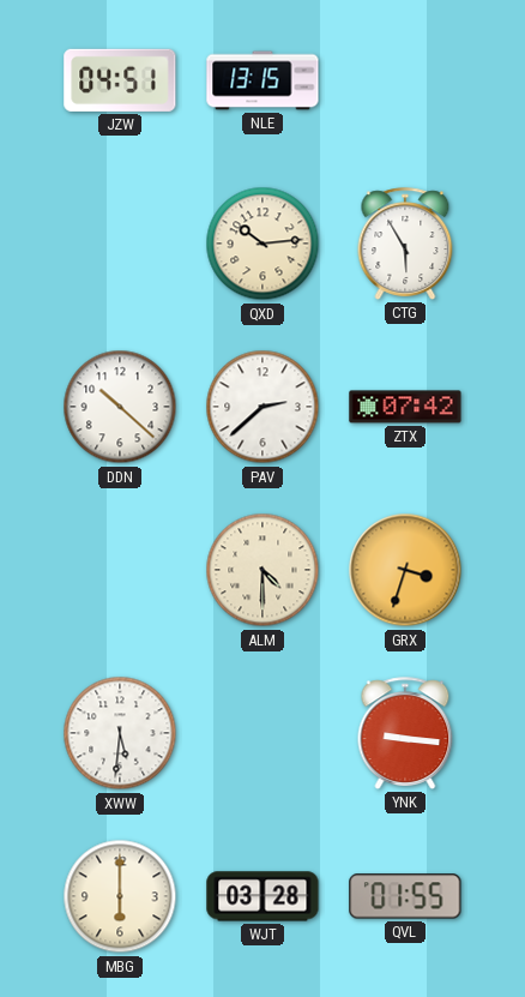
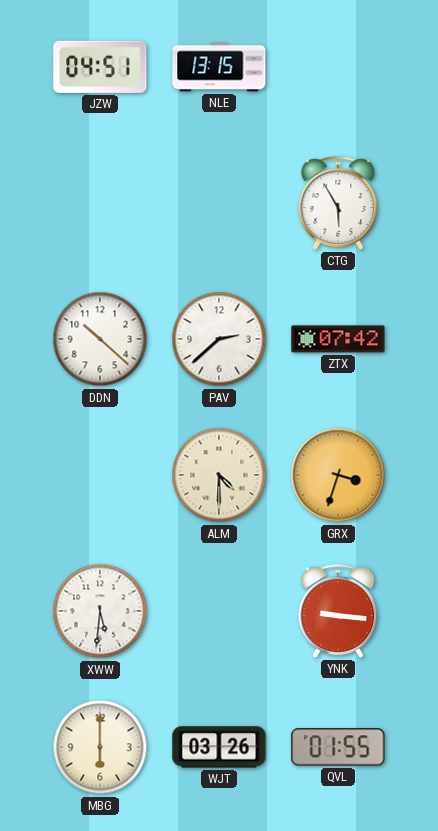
QXD: 10:14 -> none
WJT: 03:28 -> 03:26
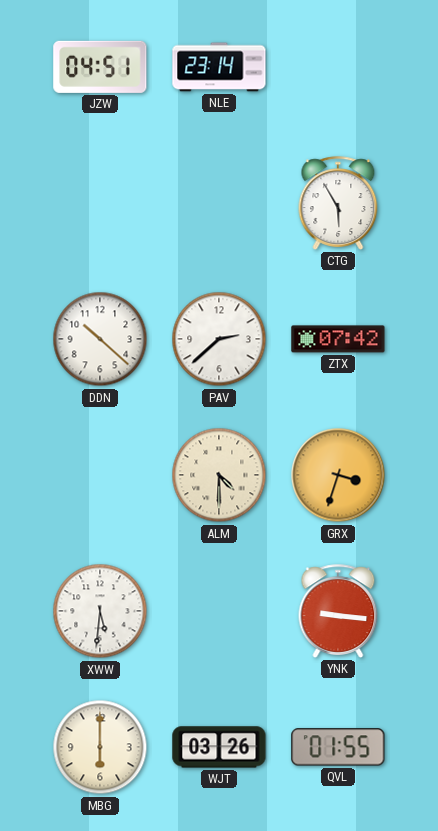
NLE: 13:15 -> 23:14
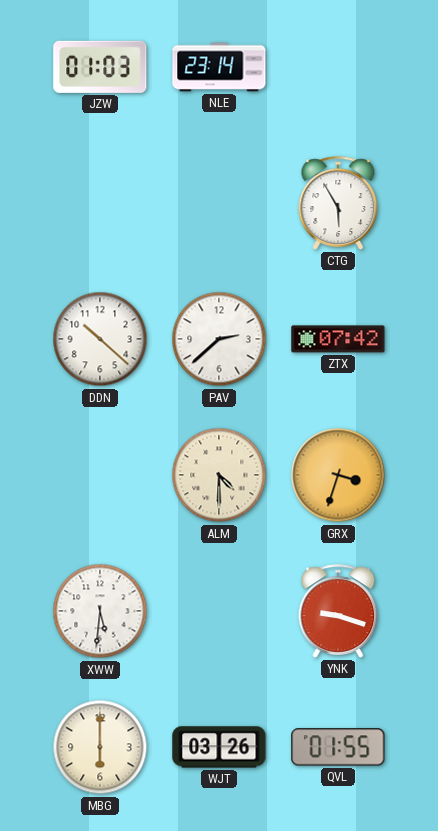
JZW: 04:51 -> 01:03
YNK: 9:16 -> 9:18
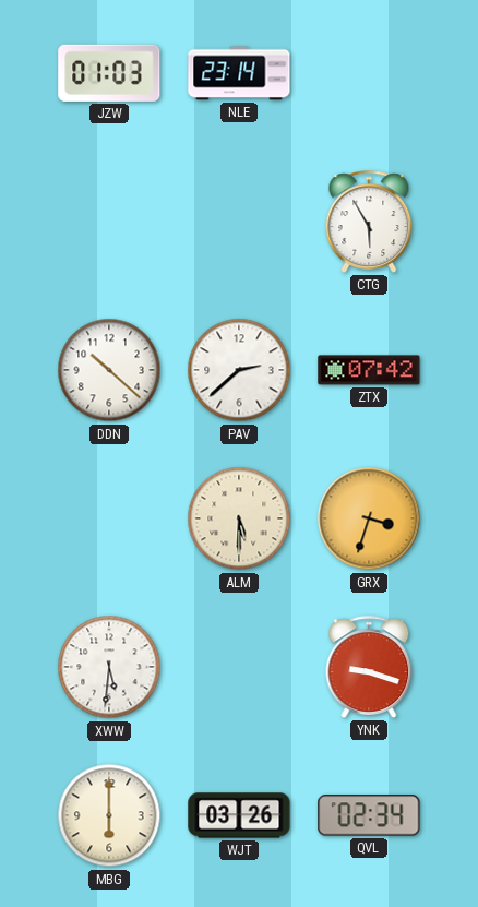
ALM: 4:30 -> 5:30
QVL: 01:55 -> 02:34
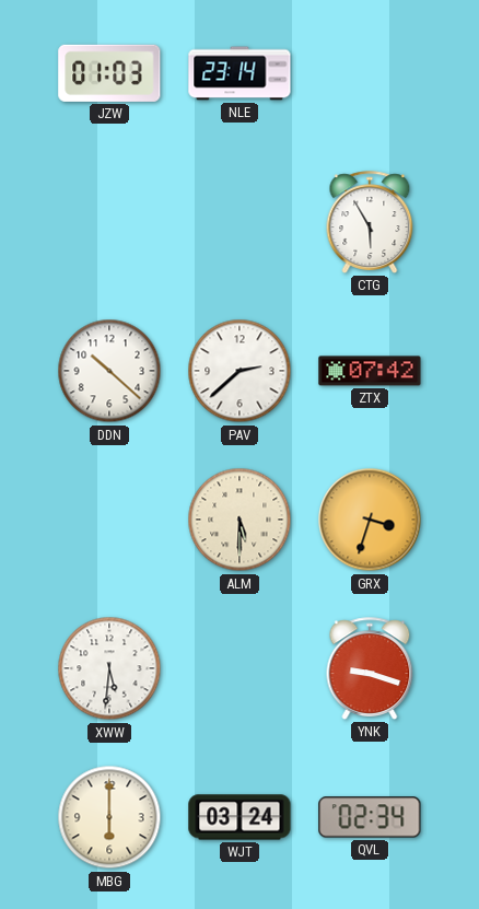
WJT: 03:26 -> 03:24
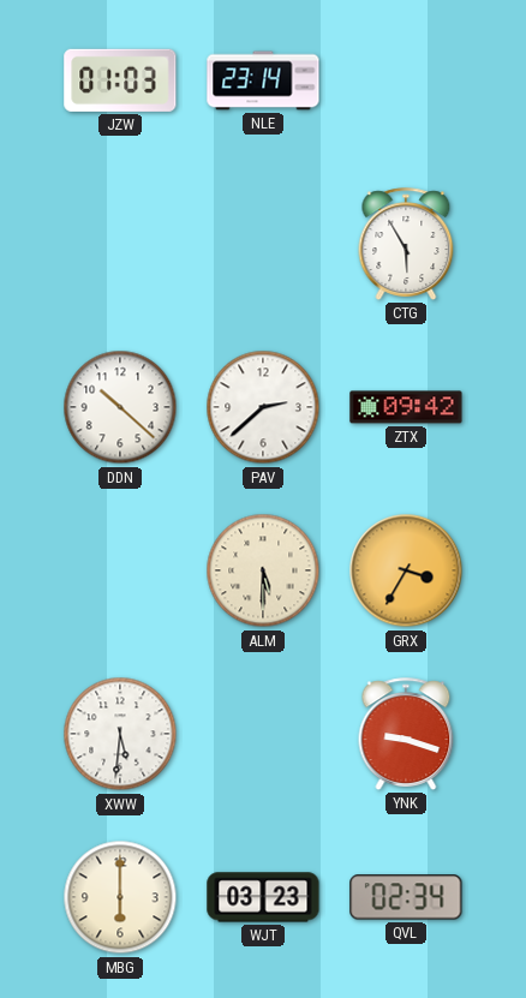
ZTX: 07:42 -> 09:42
GRX: 3:33 -> 3:35
WJT: 03:24 -> 03:23
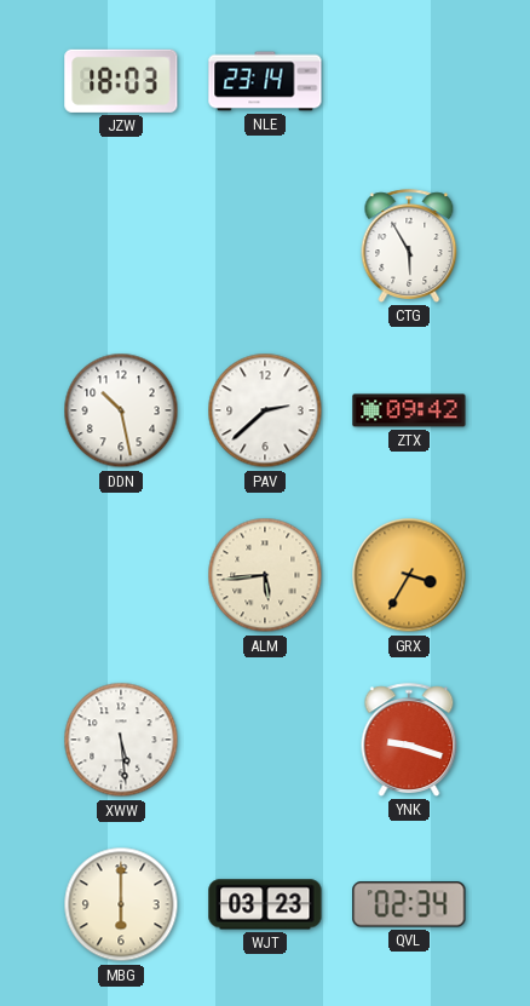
JZW: 01:03 -> 18:03
DDN: 10:22 -> 10:28
ALM: 5:30 -> 5:44
XWW: 5:31 -> 5:29
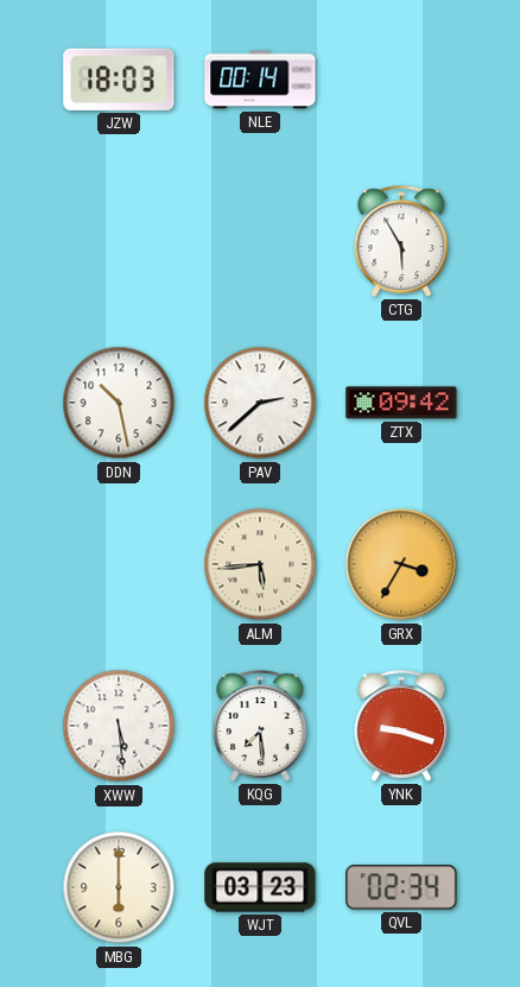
NLE: 23:14 -> 00:14
KQG: none -> 7:29
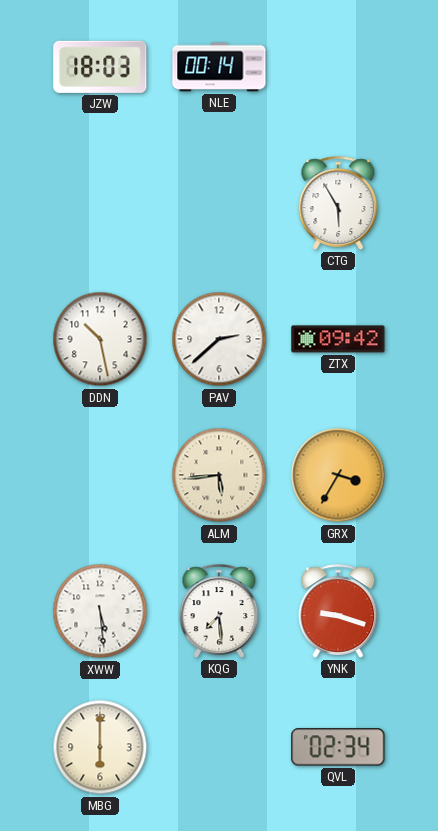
WJT: 03:23 -> none
